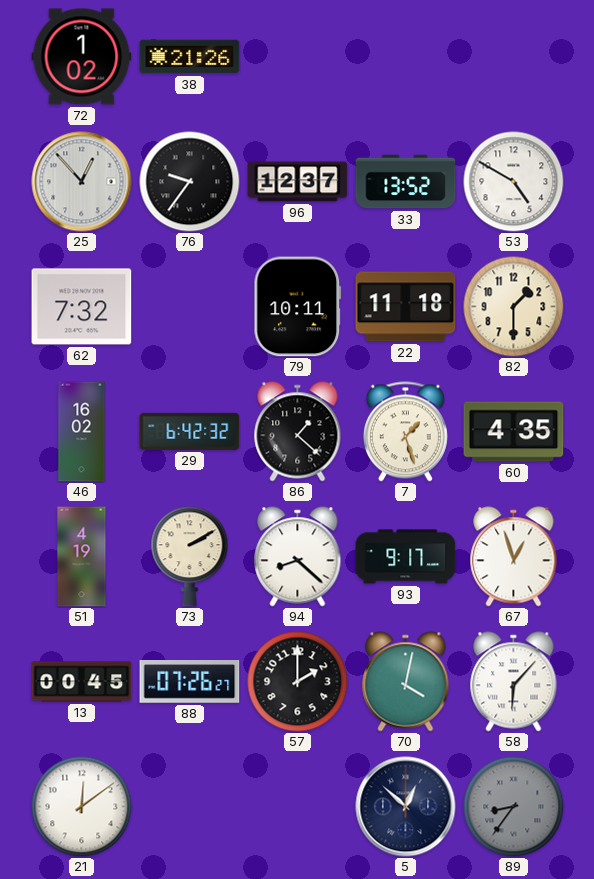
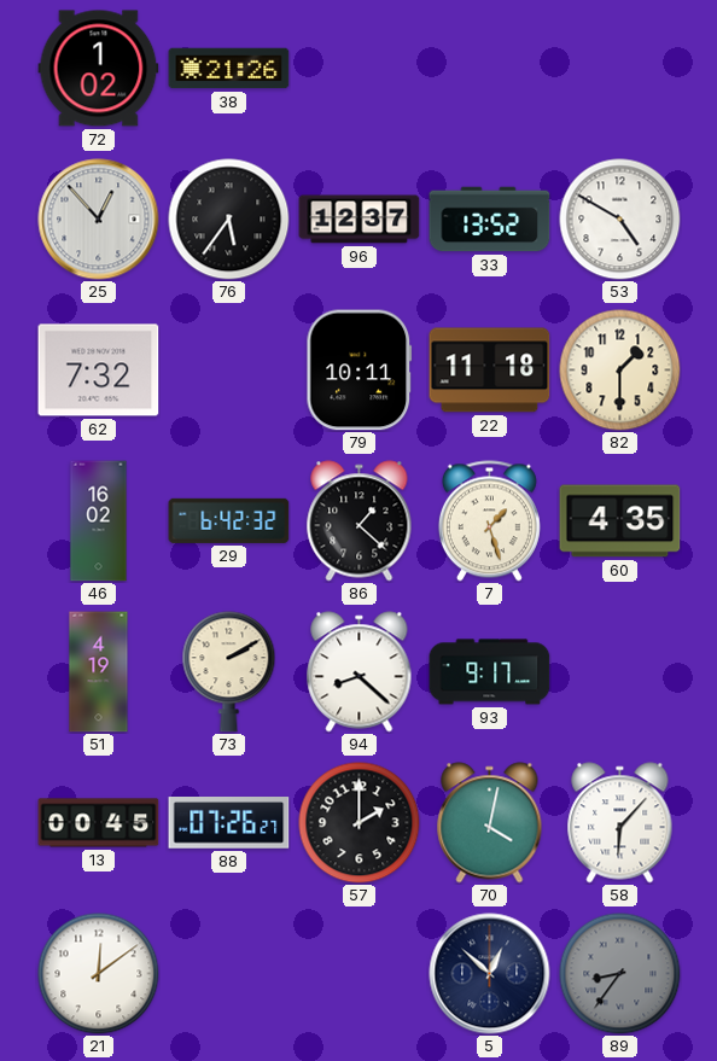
76: 9:36 -> 5:36
67: 12:57 -> none
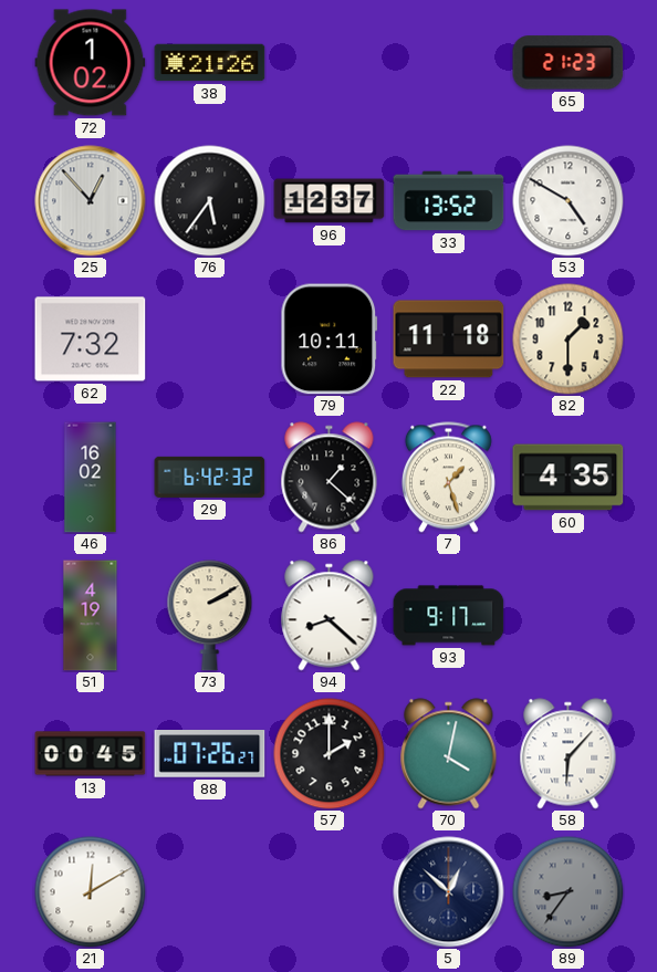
65: none -> 21:23
21: 12:09 -> 12:10
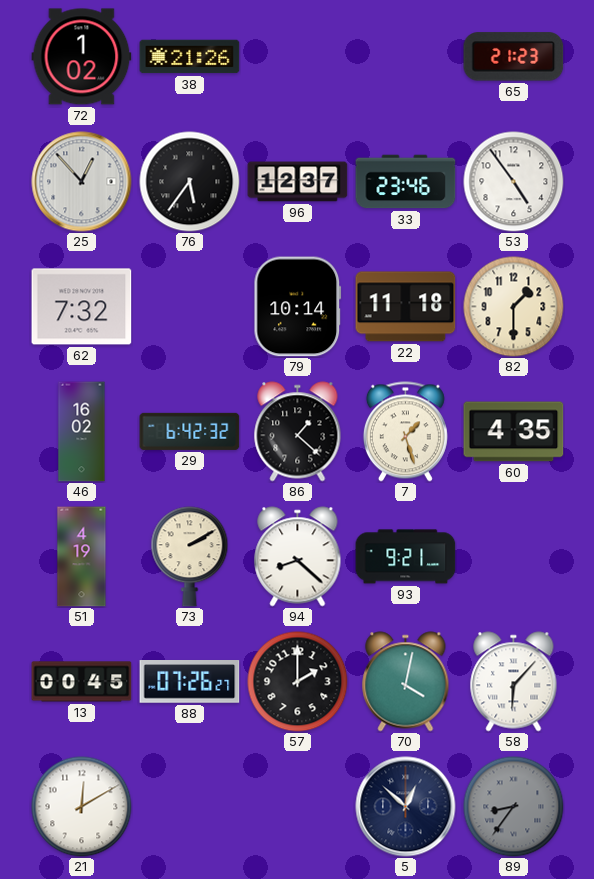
33: 13:52 -> 23:46
53: 4:50 -> 4:54
79: 10:11 -> 10:14
93: 9:17 -> 9:21
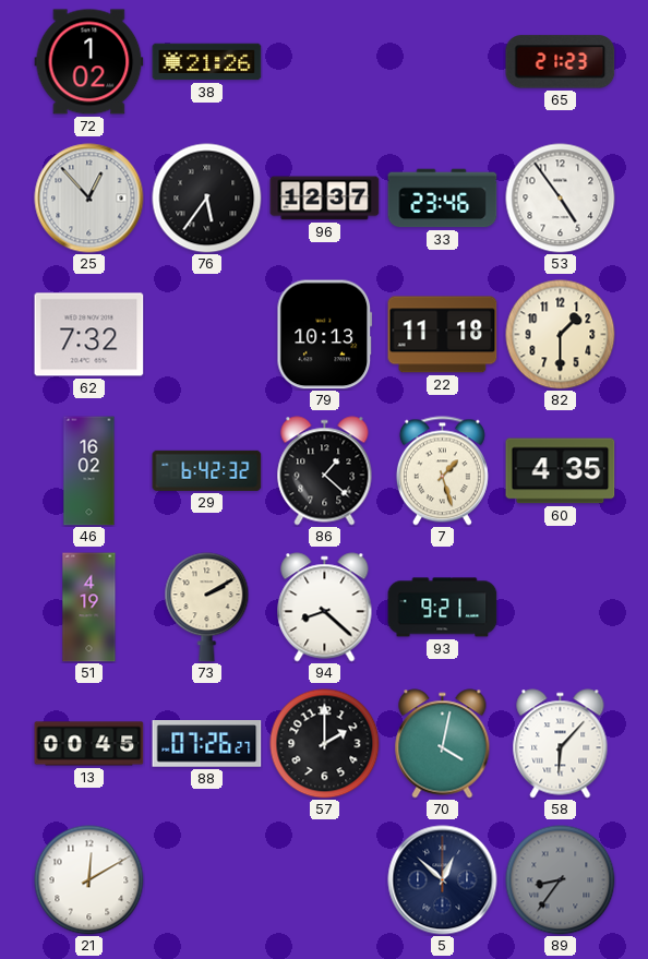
79: 10:14 -> 10:13
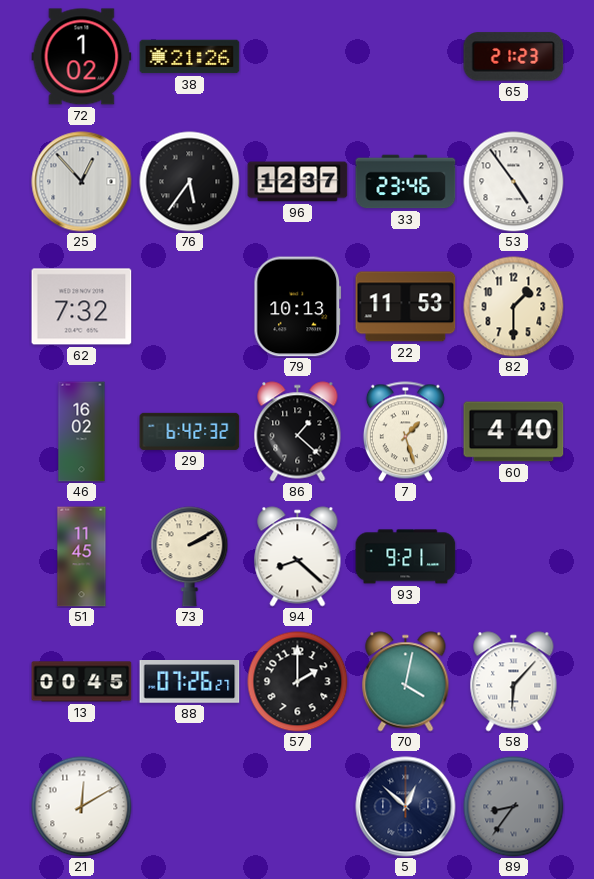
22: 11:18 -> 11:53
60: 4:35 -> 4:40
51: 4:19 -> 11:45
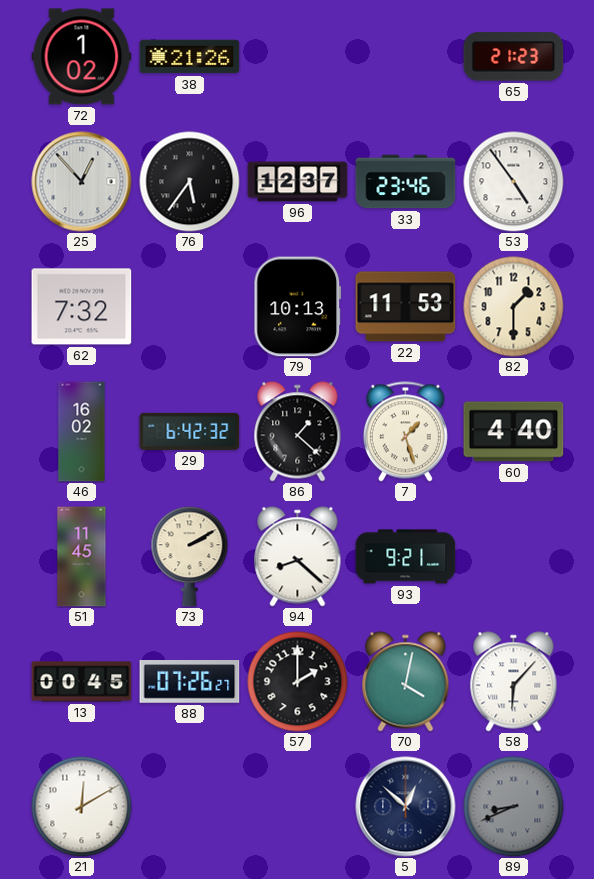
89: 8:36 -> 8:41
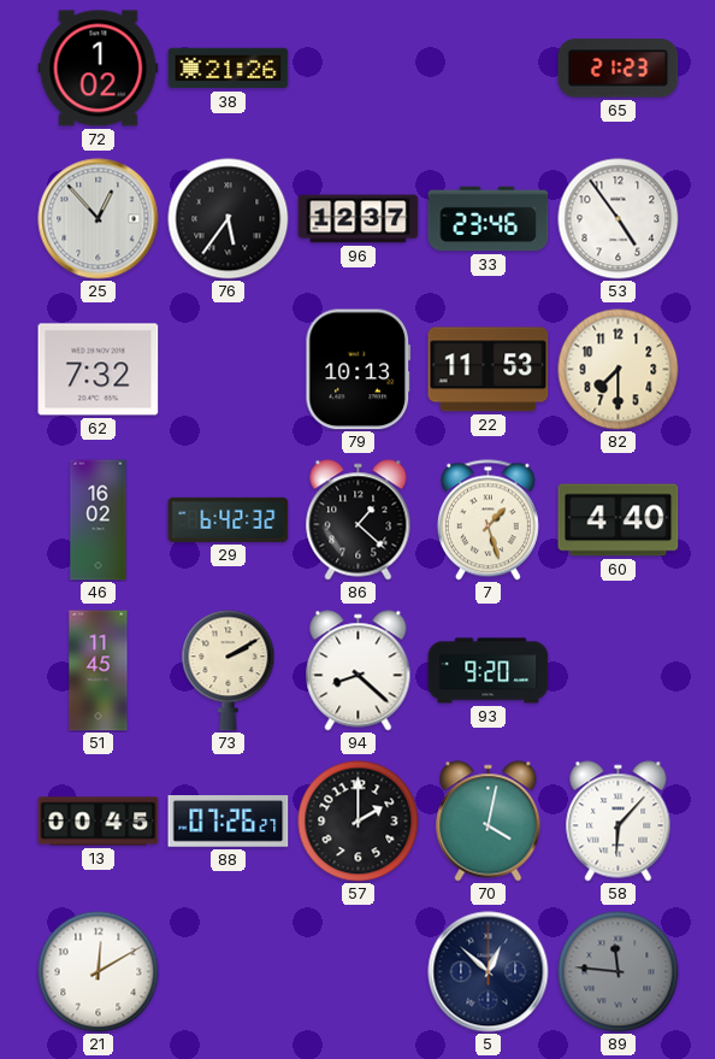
82: 1:30 -> 7:30
93: 9:21 -> 9:20
89: 8:41 -> 11:46
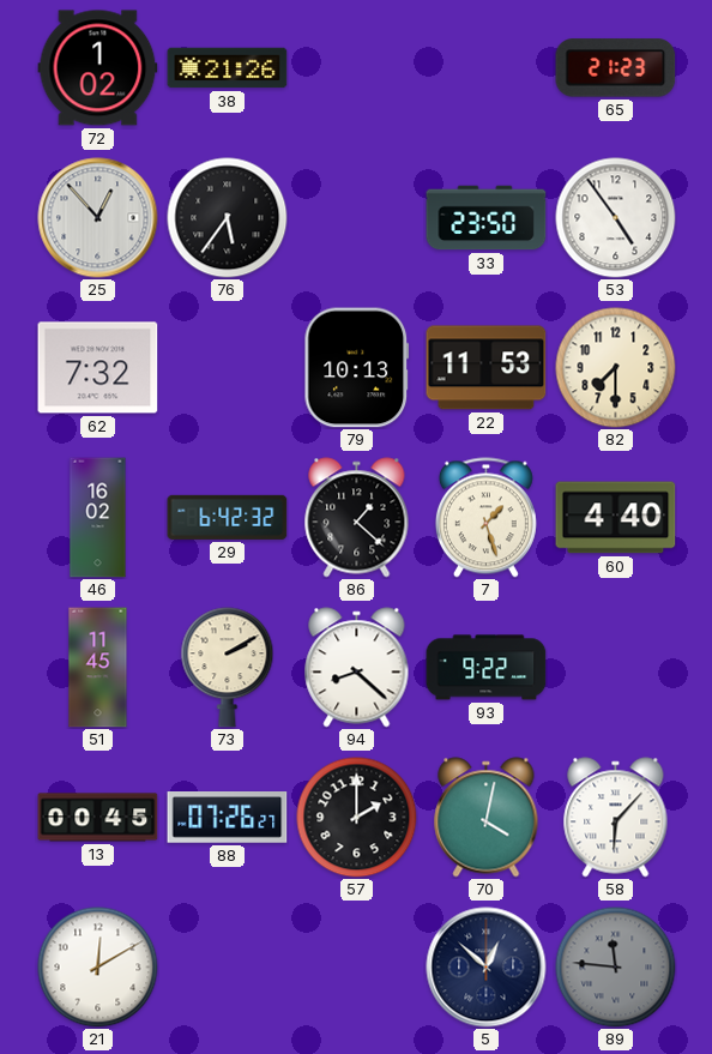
96: 12:37 -> none
33: 23:46 -> 23:50
93: 9:20 -> 9:22
